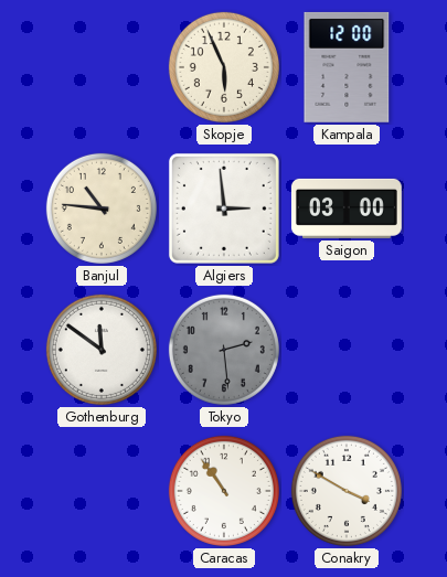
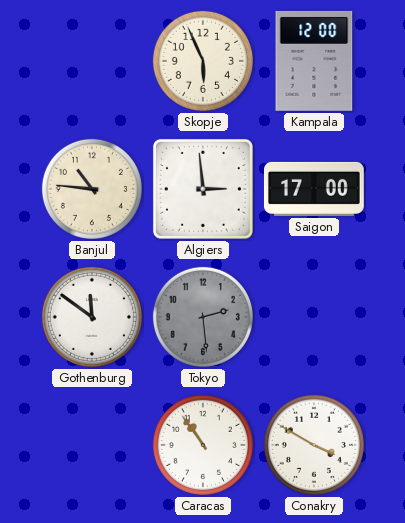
Saigon: 03:00 -> 17:00
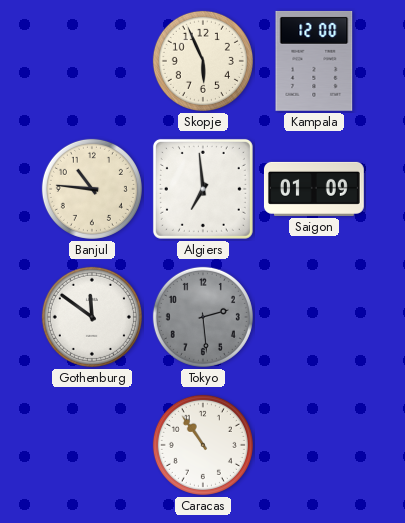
Algiers: 2:59 -> 6:59
Saigon: 17:00 -> 01:09
Conakry: 3:50 -> none
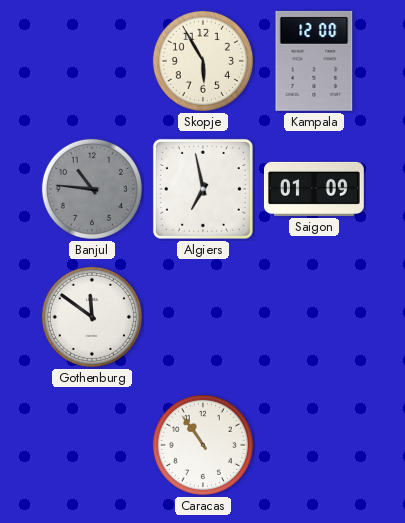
Skopje: 5:56 -> 5:55
Banjul dial: cream -> grey
Algiers: 6:59 -> 6:58
Tokyo: 2:29 -> none
